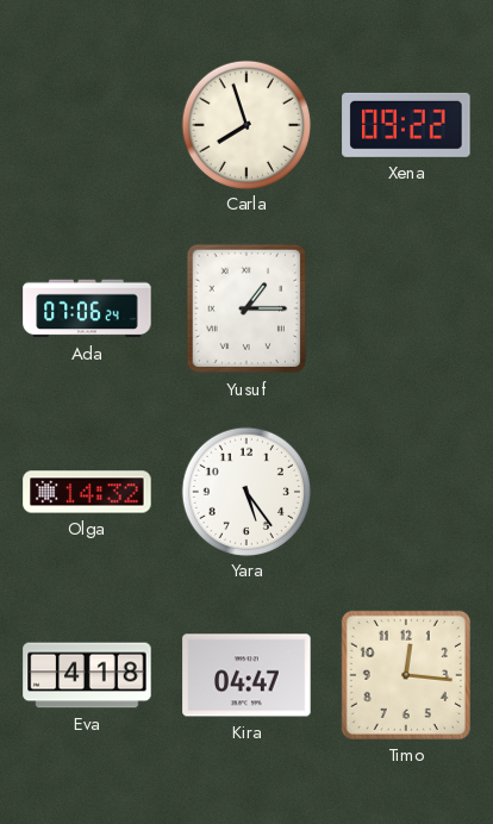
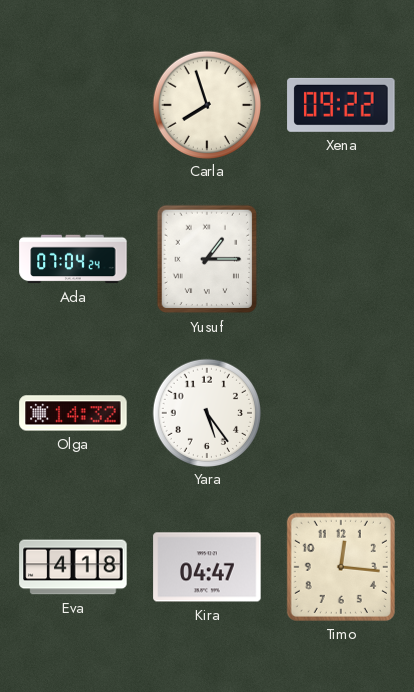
Ada: 07:06 -> 07:04
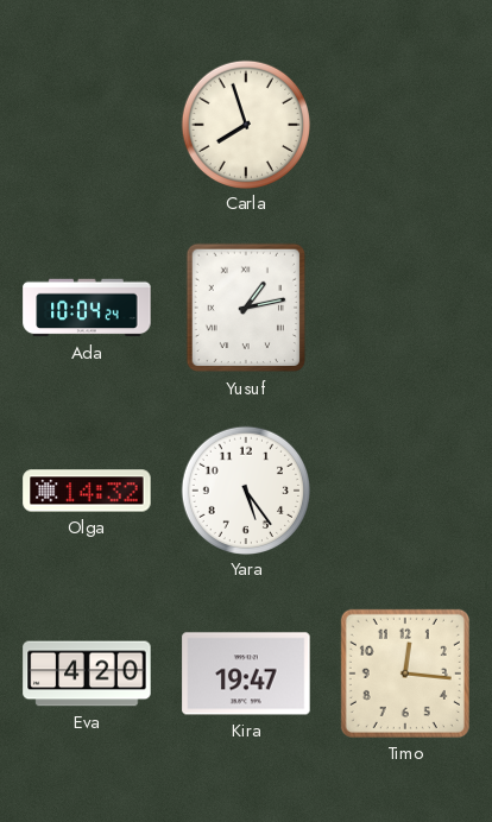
Xena: 09:22 -> none
Ada: 07:04 -> 10:04
Yusuf: 1:15 -> 1:13
Eva: 4:18 -> 4:20
Kira: 04:47 -> 19:47
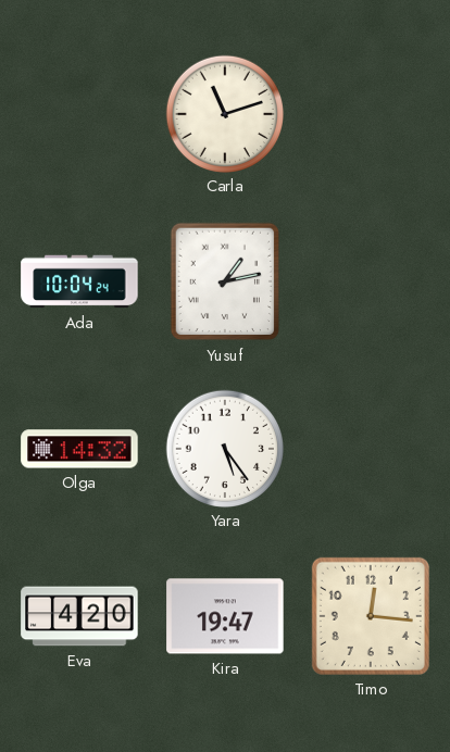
Carla: 7:57 -> 11:12
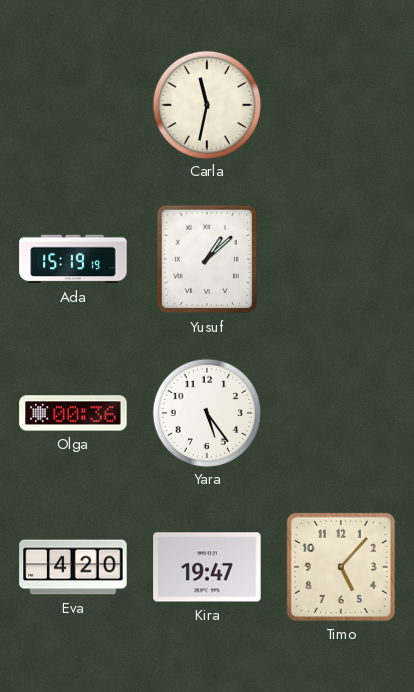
Carla: 11:12 -> 11:32
Ada: 10:04 -> 15:19
Yusuf: 1:13 -> 1:08
Olga: 14:32 -> 00:36
Timo: 12:16 -> 5:07
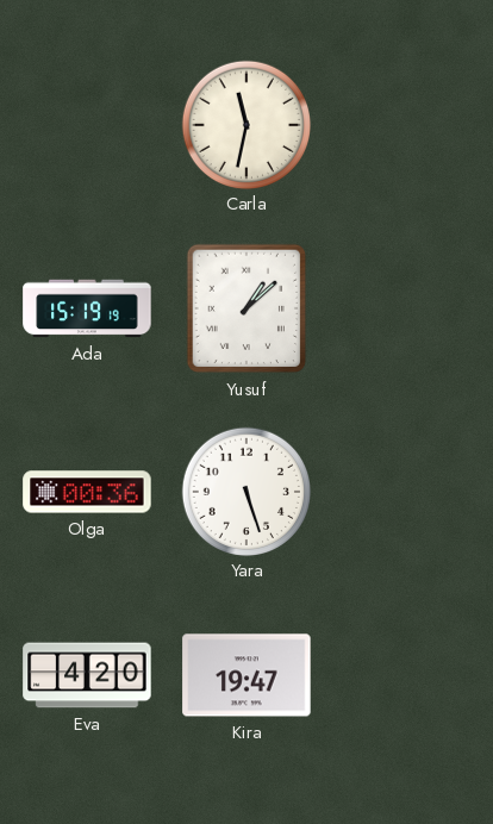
Yara: 5:24 -> 5:27
Timo: 5:07 -> none
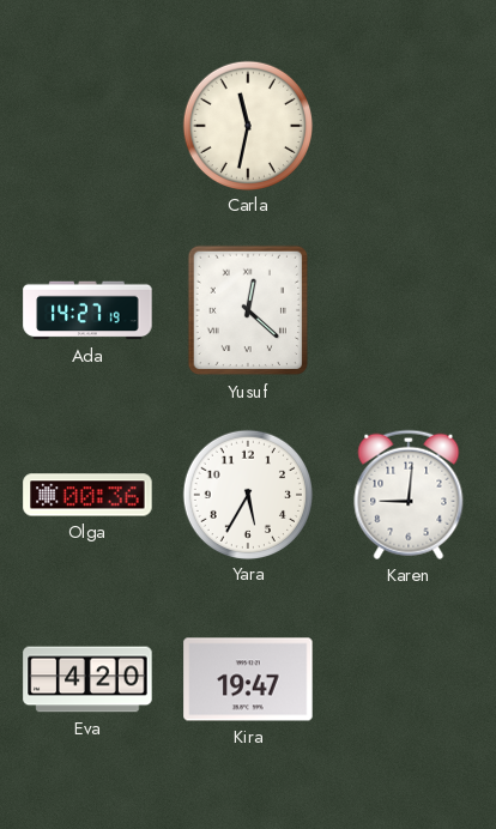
Ada: 15:19 -> 14:27
Yusuf: 1:08 -> 12:22
Yara: 5:27 -> 5:35
Karen: none -> 9:01
